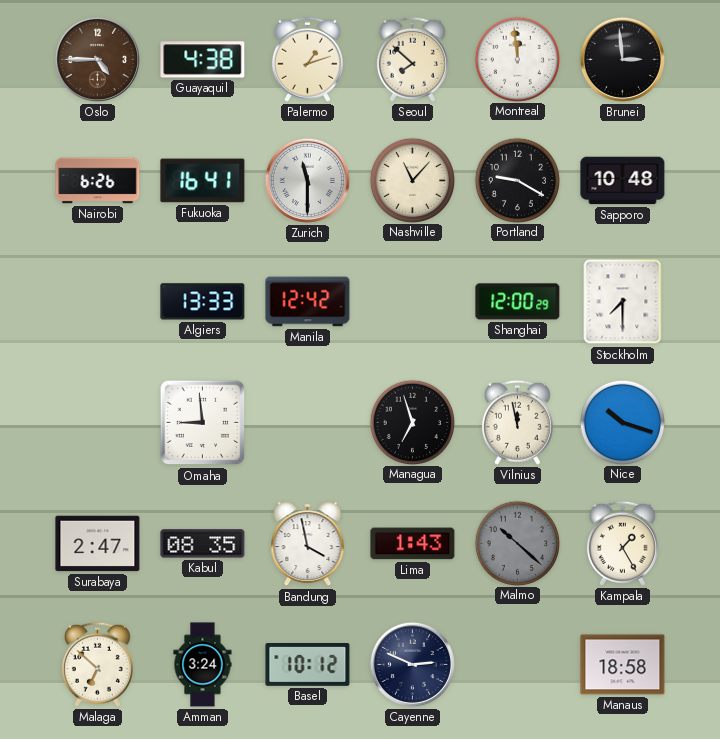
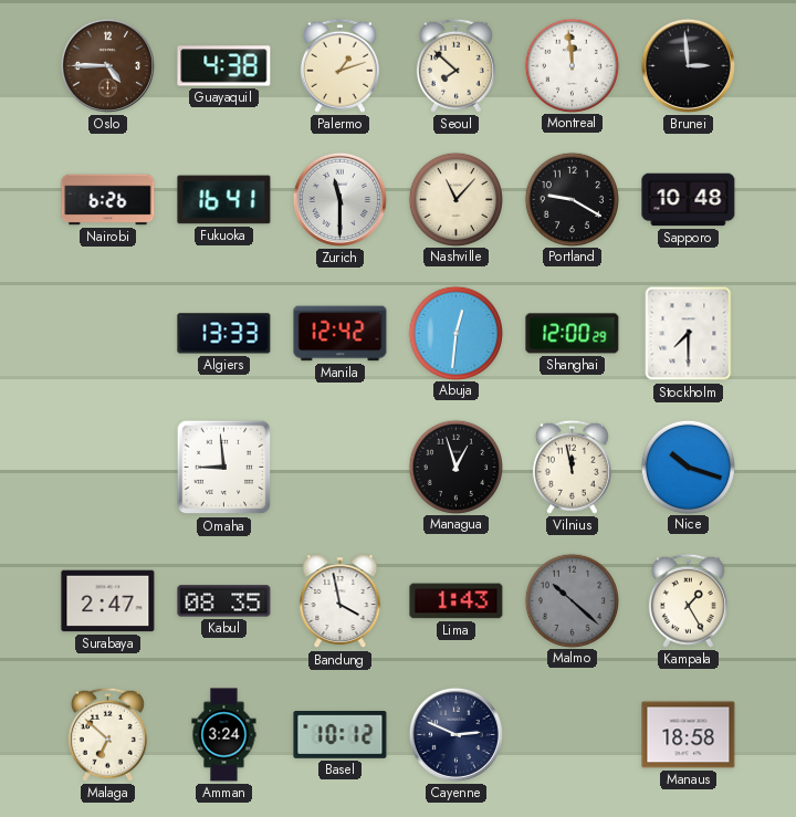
Abuja: none -> 12:31
Managua: 6:57 -> 12:57
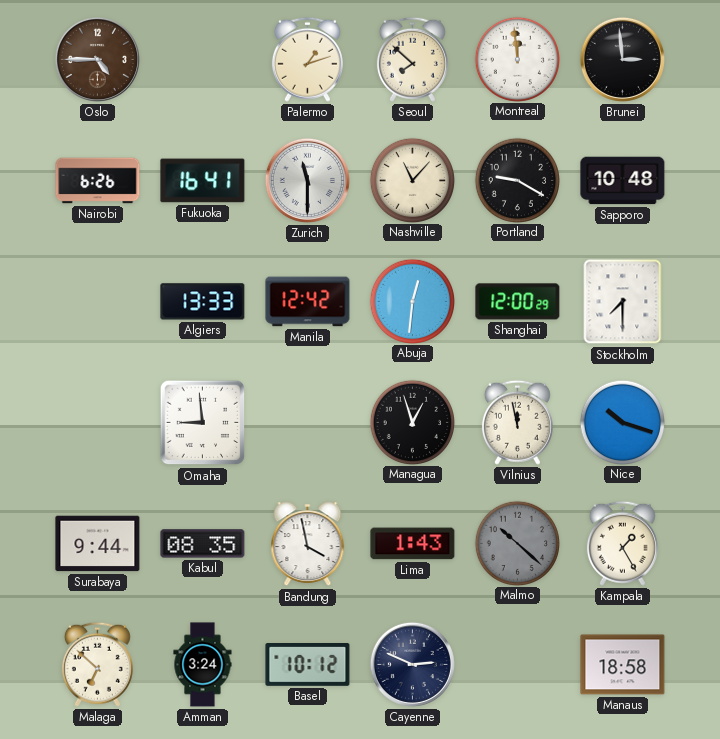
Guayaquil: 4:38 -> none
Surabaya: 2:47 -> 9:44
